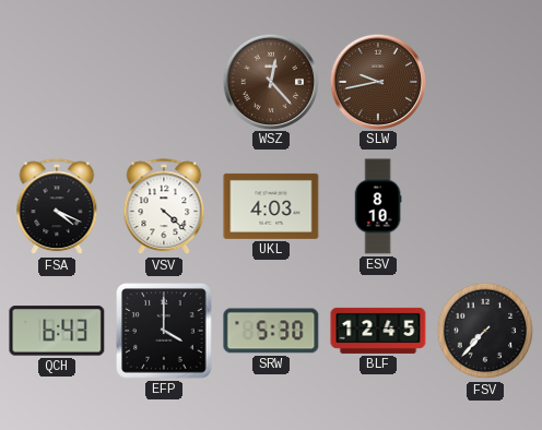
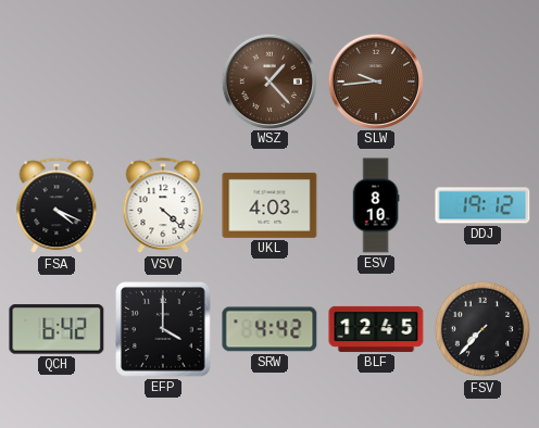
WSZ: 12:23 -> 1:23
SLW: 9:43 -> 9:44
DDJ: none -> 19:12
QCH: 6:43 -> 6:42
SRW: 5:30 -> 4:42
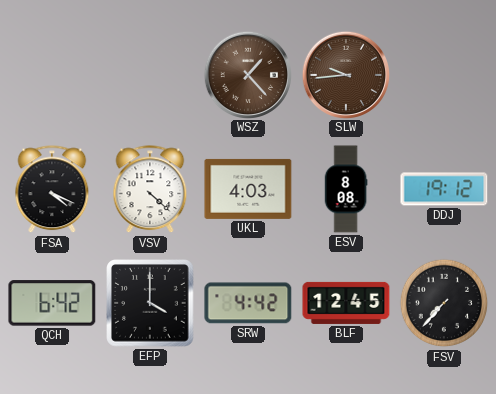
ESV: 8:10 -> 8:08
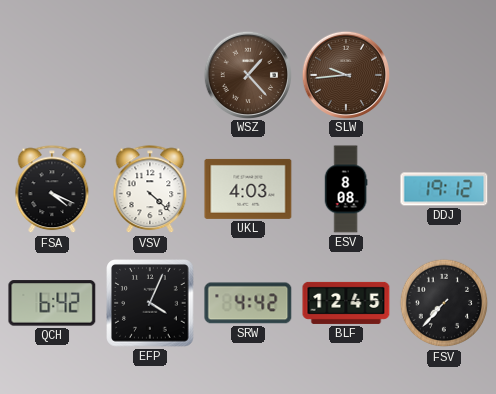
EFP: 4:00 -> 4:04
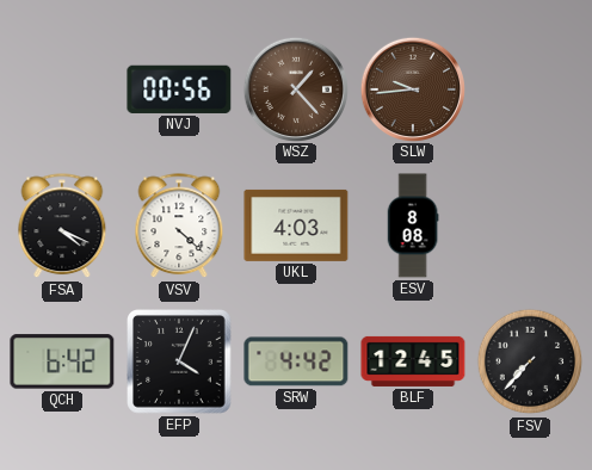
NVJ: none -> 00:56
DDJ: 19:12 -> none
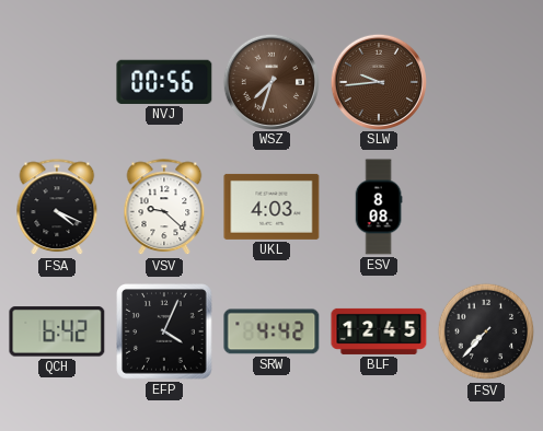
WSZ: 1:23 -> 7:33
VSV: 4:22 -> 9:22
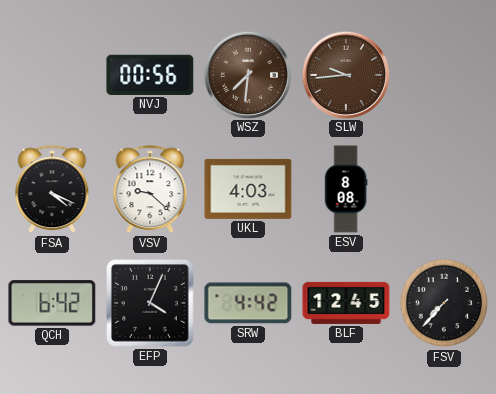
WSZ: 7:33 -> 7:31
